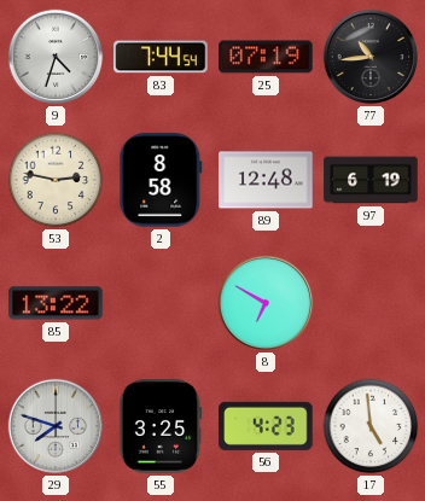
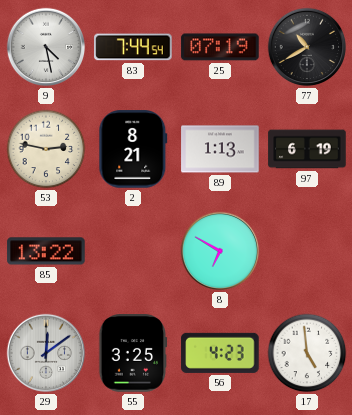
9: 4:33 -> 4:28
77: 10:44 -> 10:40
2: 8:58 -> 8:21
89: 12:48 -> 1:13
29: 7:48 -> 12:09
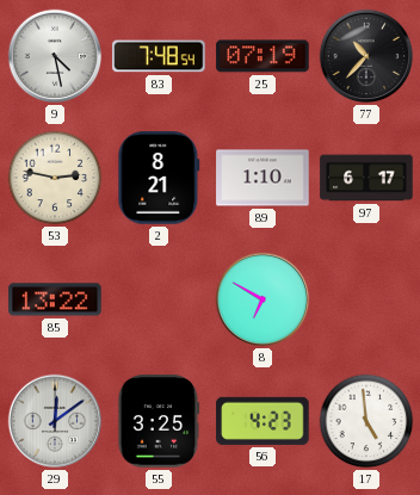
83: 7:44 -> 7:48
77: 10:40 -> 10:37
89: 1:13 -> 1:10
97: 6:19 -> 6:17
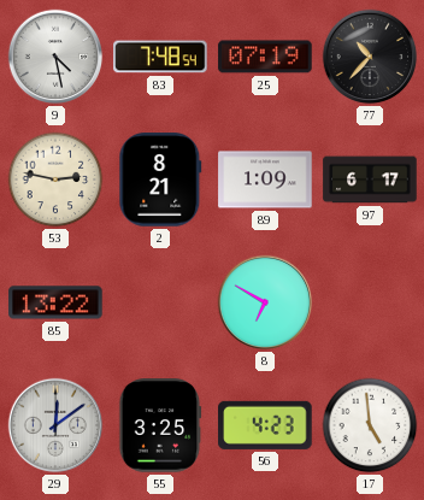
89: 1:10 -> 1:09
